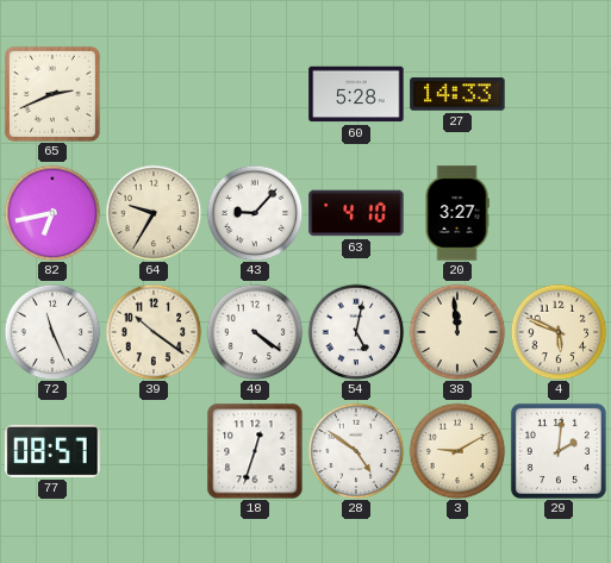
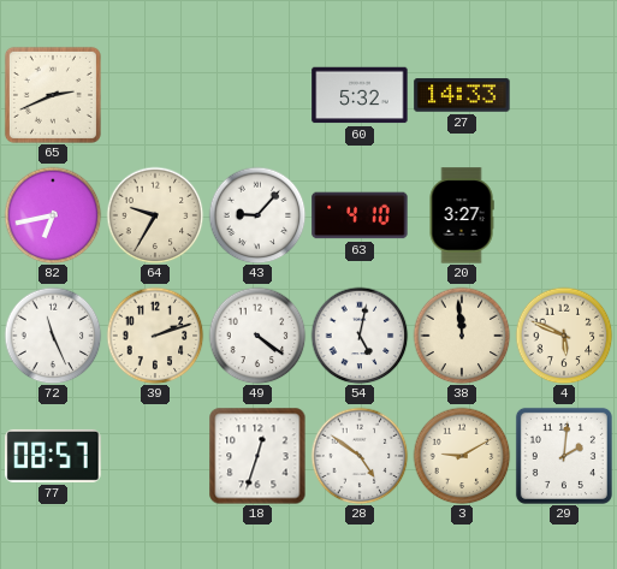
60: 5:28 -> 5:32
39: 10:21 -> 2:12
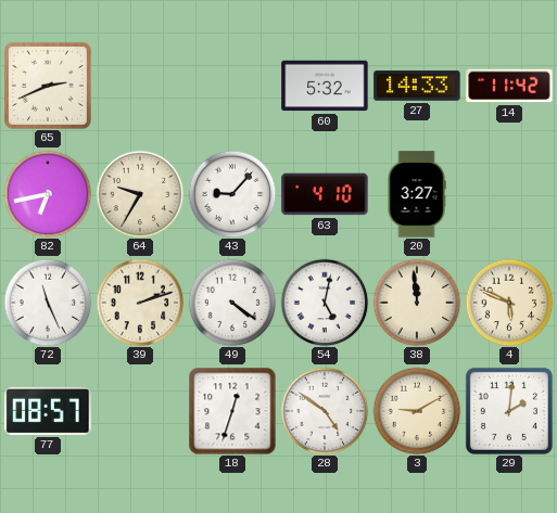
14: none -> 11:42
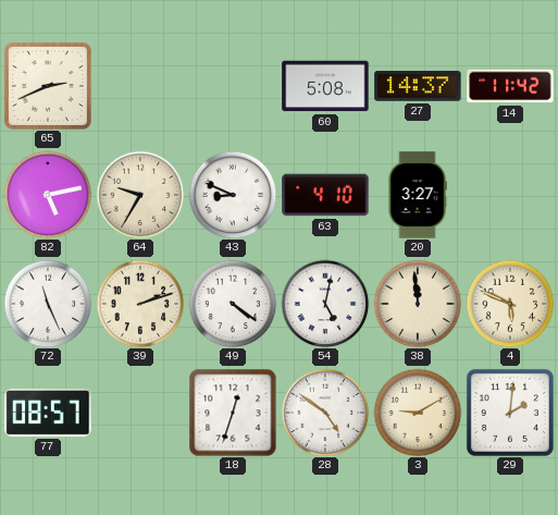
60: 5:32 -> 5:08
27: 14:33 -> 14:37
82: 6:43 -> 5:13
43: 9:07 -> 8:49
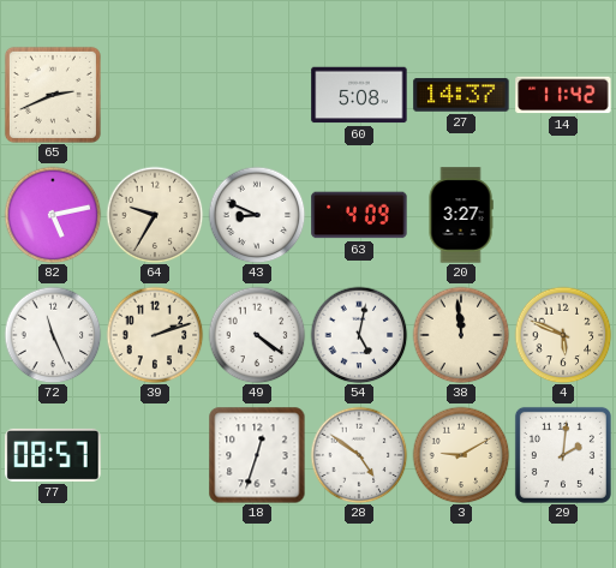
63: 4:10 -> 4:09
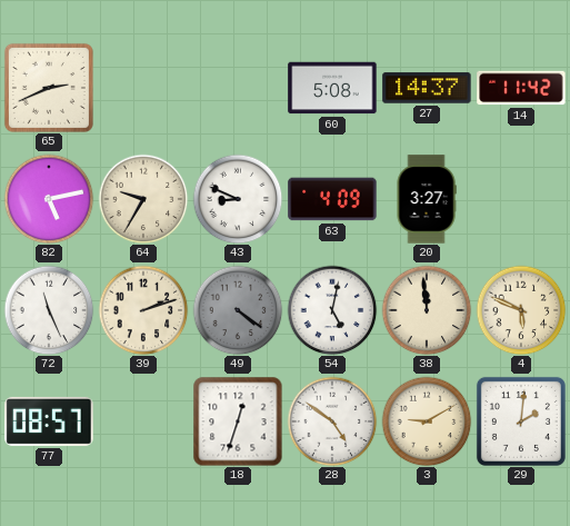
49 dial: white -> grey
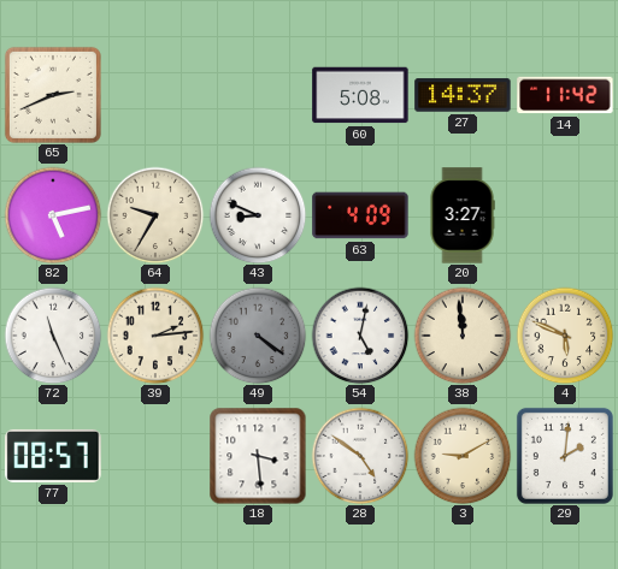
39: 2:12 -> 2:14
18: 12:33 -> 3:29
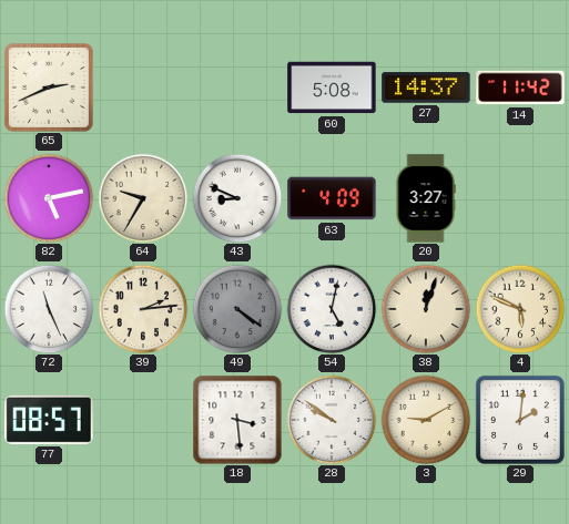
38: 11:59 -> 12:03
28: 4:51 -> 9:51
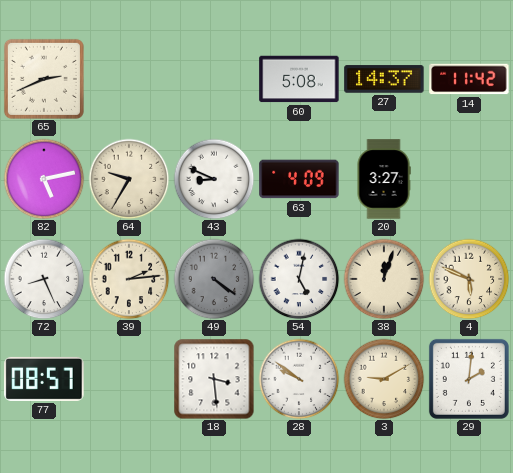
72: 11:26 -> 8:26
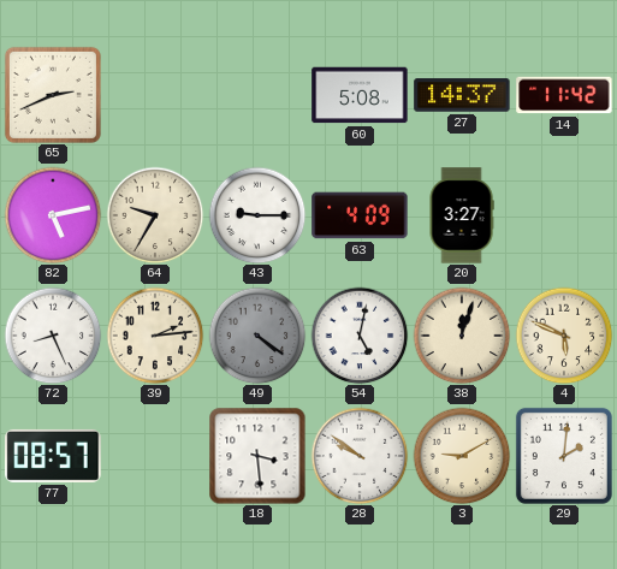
43: 8:49 -> 9:15
